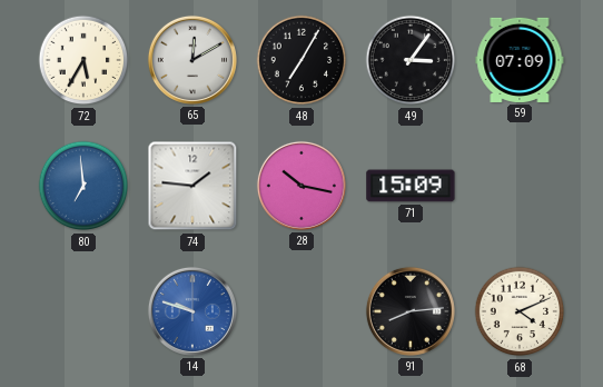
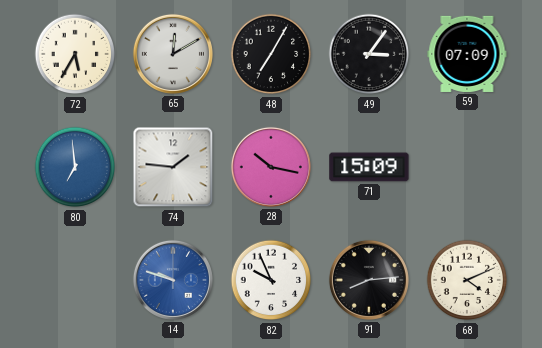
82: none -> 9:56
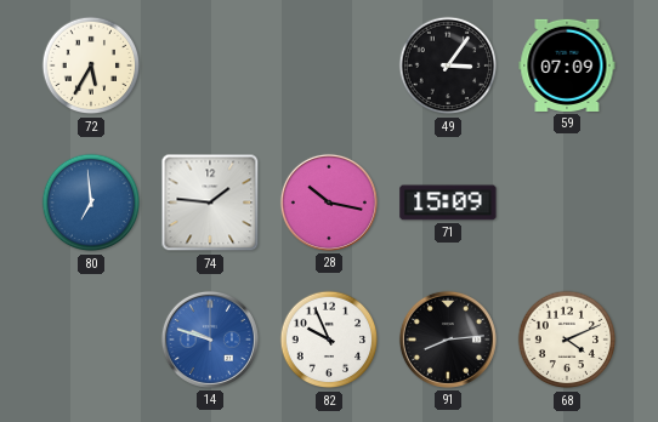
65: 12:10 -> none
48: 7:05 -> none
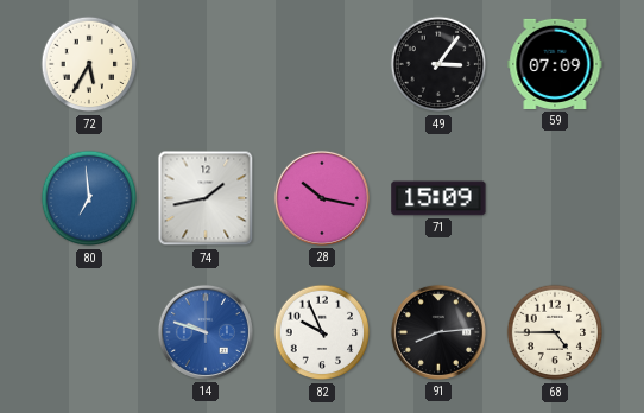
74: 1:46 -> 1:43
68: 4:11 -> 4:45
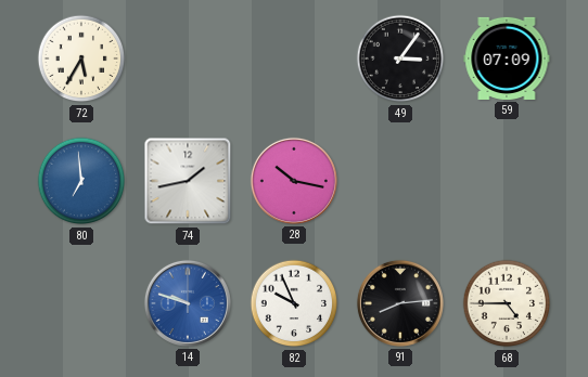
71: 15:09 -> none
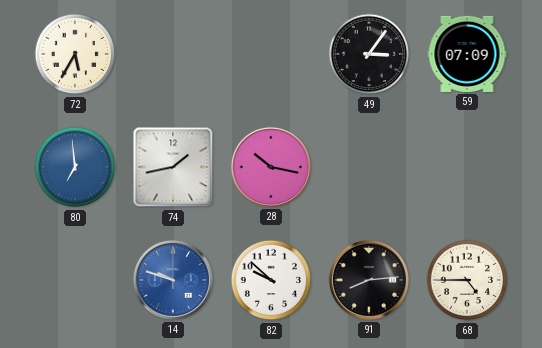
82: 9:56 -> 9:52
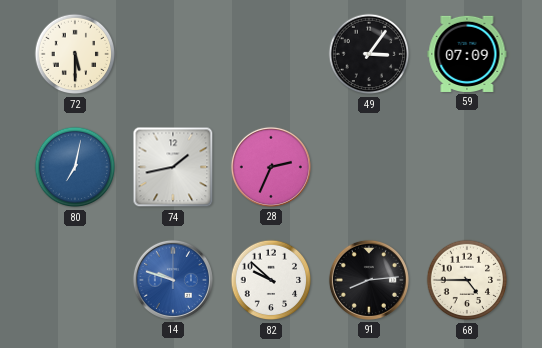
72: 5:35 -> 5:30
80: 6:59 -> 7:02
28: 10:17 -> 2:34
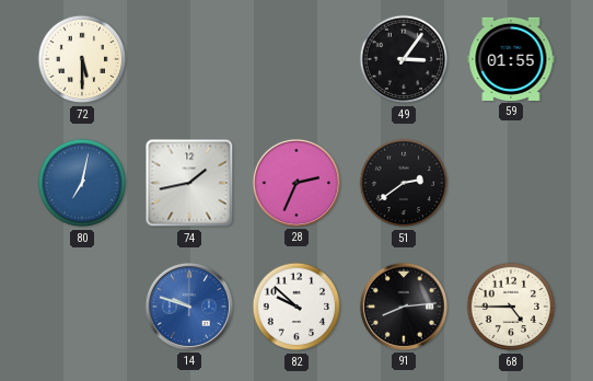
59: 07:09 -> 01:55
51: none -> 2:39
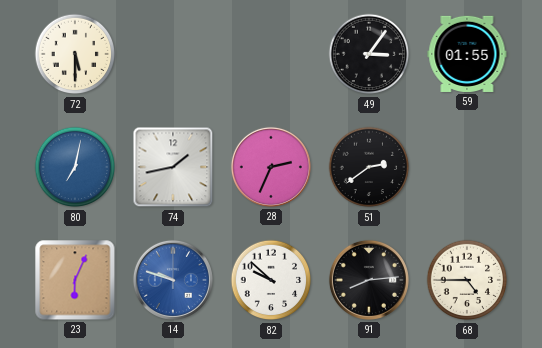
23: none -> 6:04
